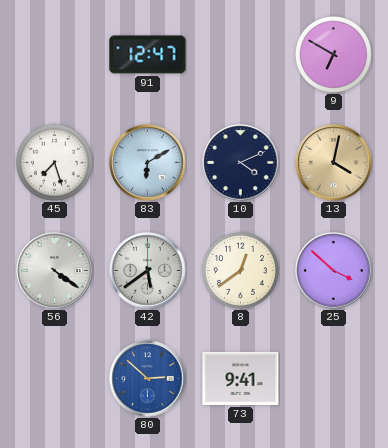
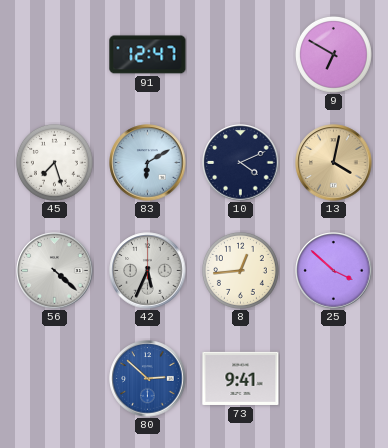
56: 4:21 -> 4:22
42: 5:39 -> 5:34
8: 12:39 -> 12:44
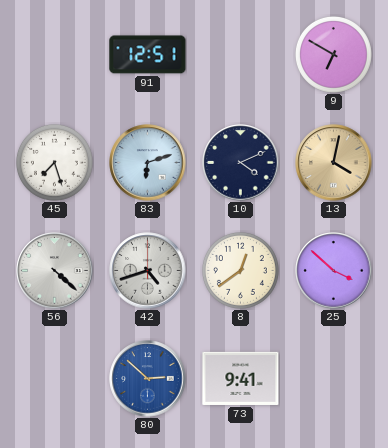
91: 12:47 -> 12:51
83: 6:10 -> 6:12
42: 5:34 -> 4:42
8: 12:44 -> 12:39
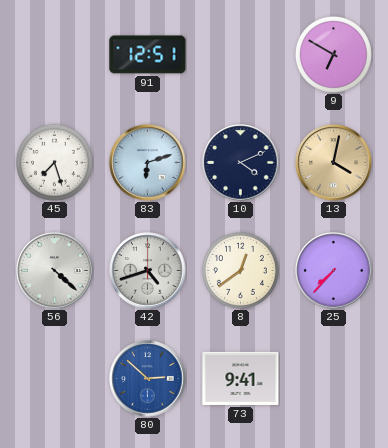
25: 3:52 -> 7:37
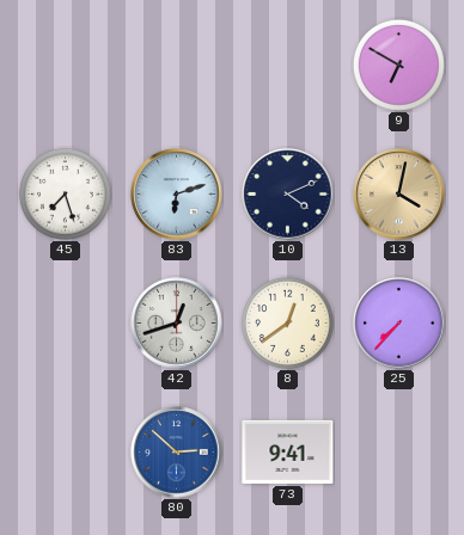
91: 12:51 -> none
56: 4:22 -> none
42: 4:42 -> 12:42
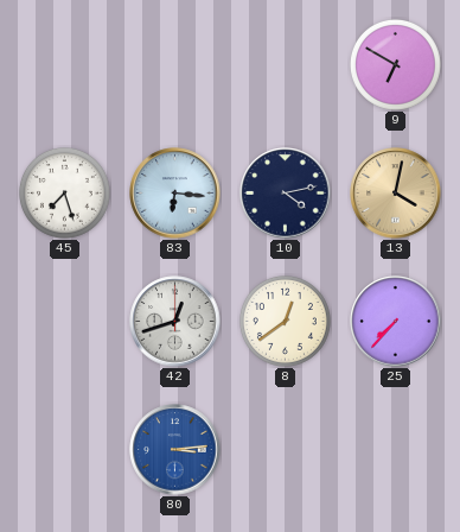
83: 6:12 -> 6:16
10: 4:11 -> 4:13
80: 2:52 -> 3:14
73: 9:41 -> none
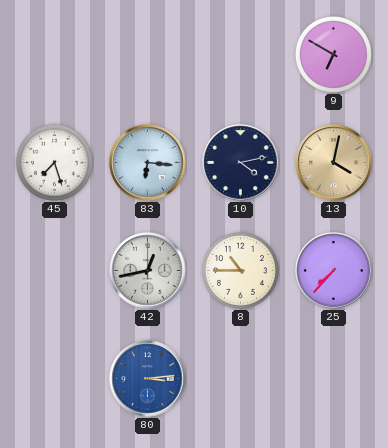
42: 12:42 -> 12:43
8: 12:39 -> 10:45
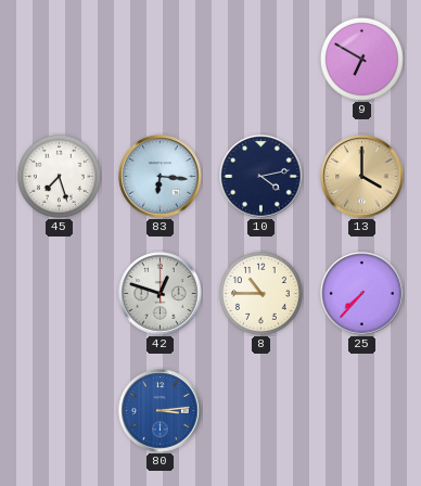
13: 4:02 -> 4:00
42: 12:43 -> 12:48
